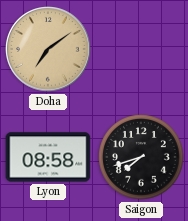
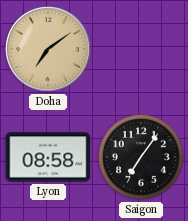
Saigon: 7:42 -> 7:06
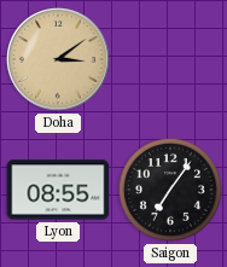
Doha: 7:09 -> 3:09
Lyon: 08:58 -> 08:55
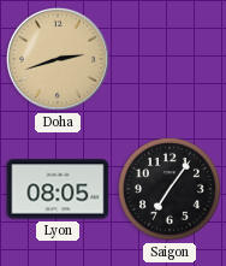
Doha: 3:09 -> 2:42
Lyon: 08:55 -> 08:05
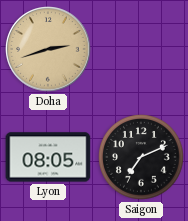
Saigon: 7:06 -> 7:11
